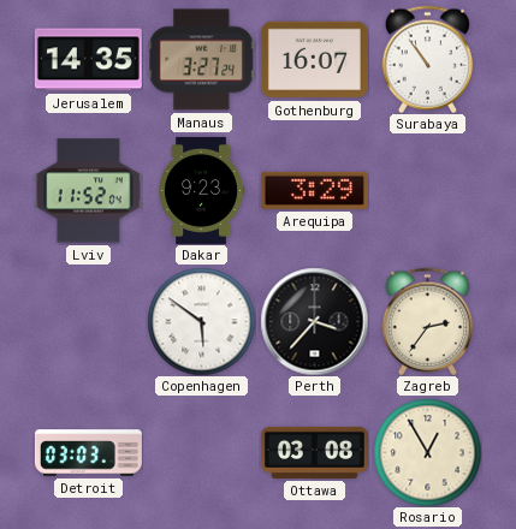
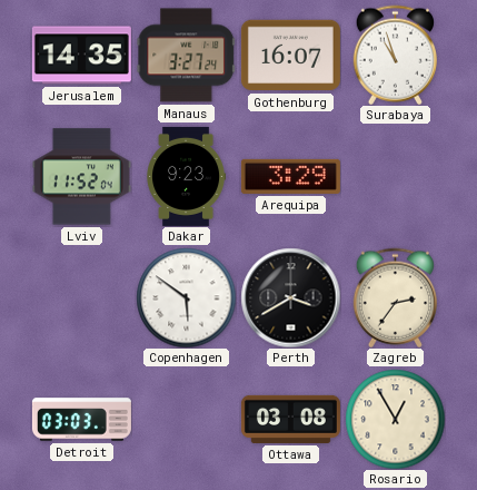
Surabaya: 10:54 -> 10:57
Perth: 3:37 -> 3:40
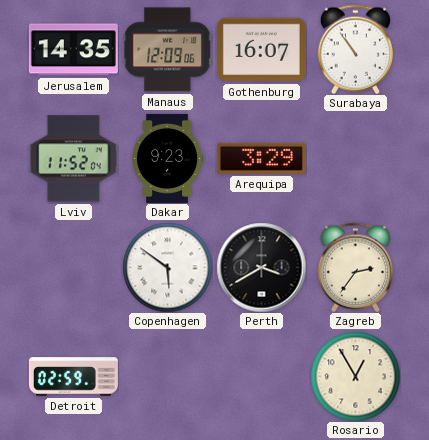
Manaus: 3:27 -> 12:09
Surabaya: 10:57 -> 10:54
Detroit: 03:03 -> 02:59
Ottawa: 03:08 -> none
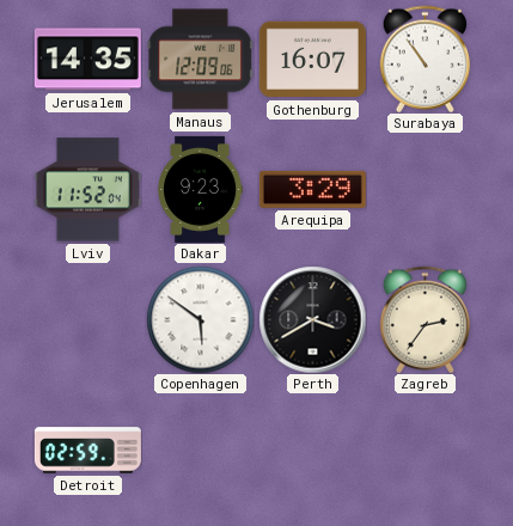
Rosario: 12:55 -> none
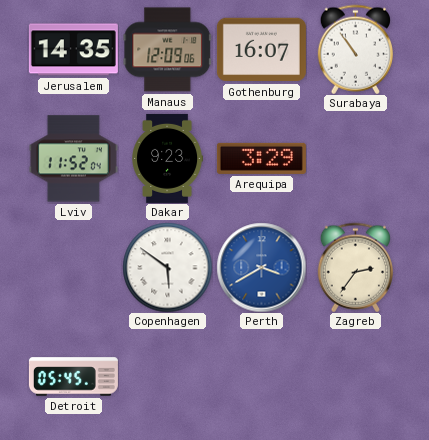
Perth dial: black -> blue
Detroit: 02:59 -> 05:45
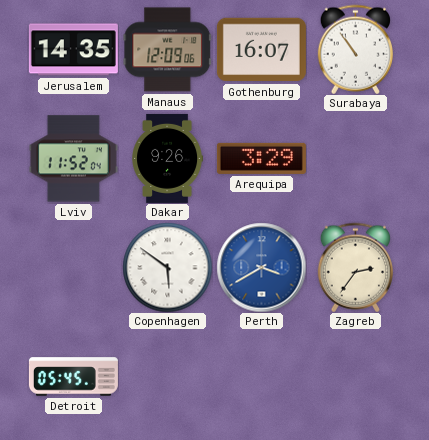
Dakar: 9:23 -> 9:26
